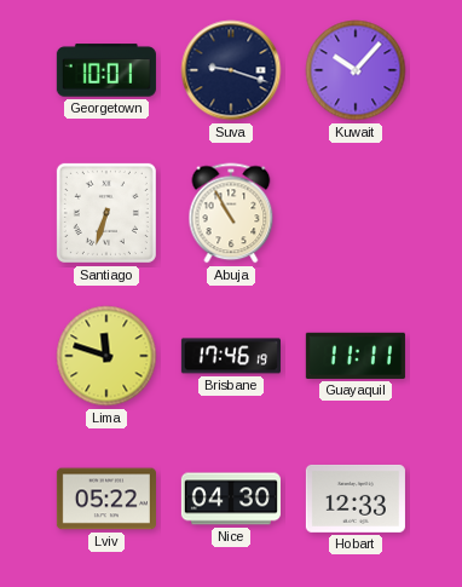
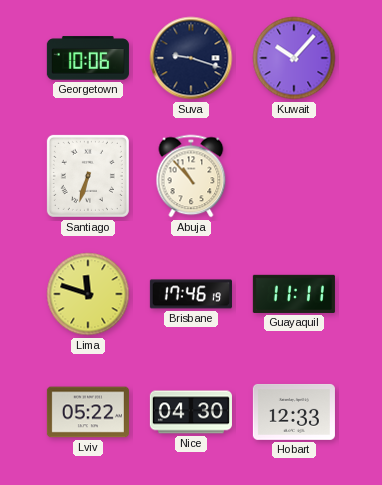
Georgetown: 10:01 -> 10:06
Abuja: 10:55 -> 10:53
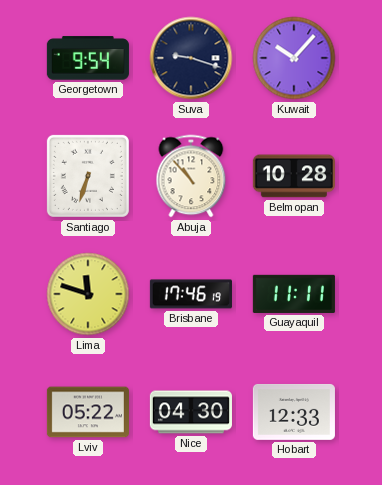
Georgetown: 10:06 -> 9:54
Belmopan: none -> 10:28
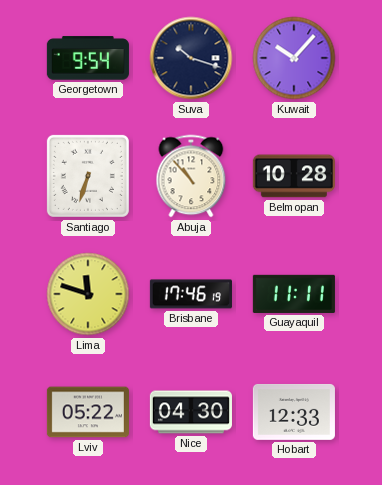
Suva: 9:18 -> 10:18
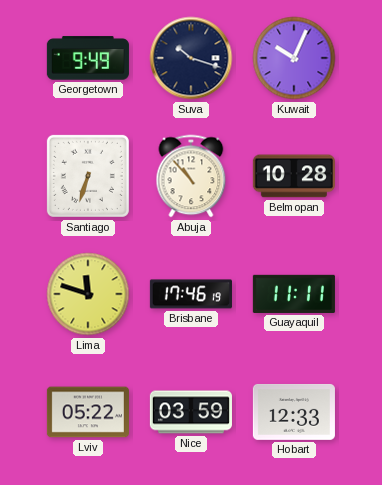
Georgetown: 9:54 -> 9:49
Kuwait: 10:07 -> 10:04
Nice: 04:30 -> 03:59
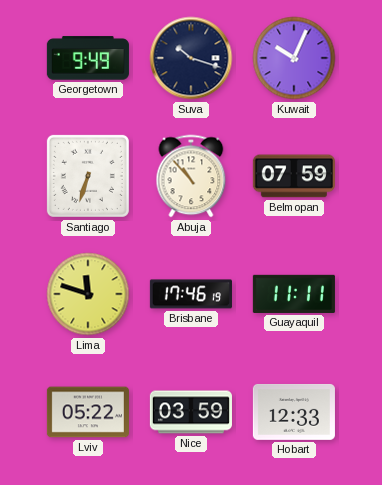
Belmopan: 10:28 -> 07:59
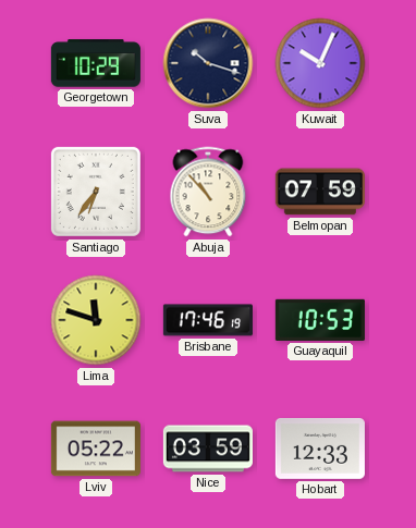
Georgetown: 9:49 -> 10:29
Santiago: 6:33 -> 6:36
Guayaquil: 11:11 -> 10:53
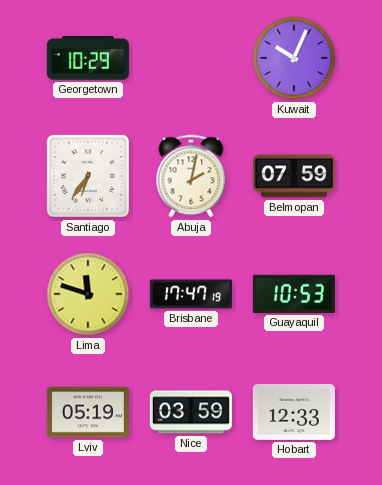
Suva: 10:18 -> none
Abuja: 10:53 -> 2:02
Brisbane: 17:46 -> 17:47
Lviv: 05:22 -> 05:19
